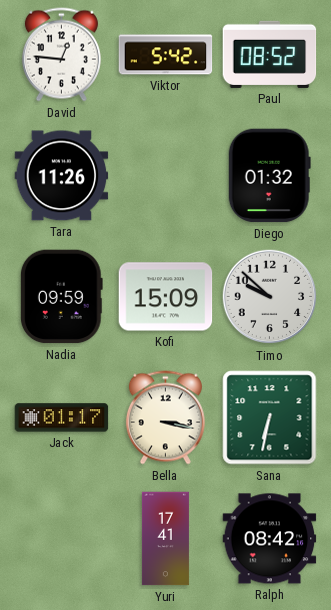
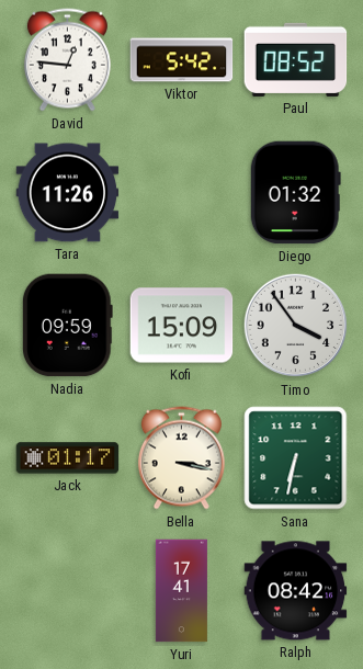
Timo: 9:52 -> 3:54
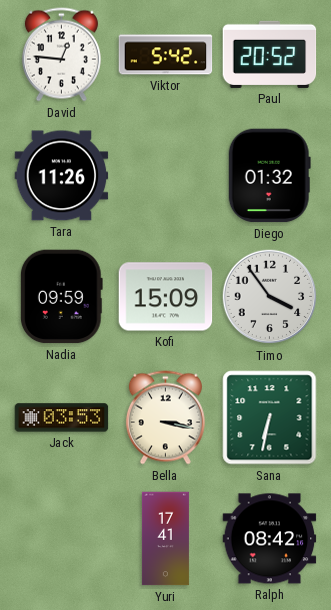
Paul: 08:52 -> 20:52
Jack: 01:17 -> 03:53
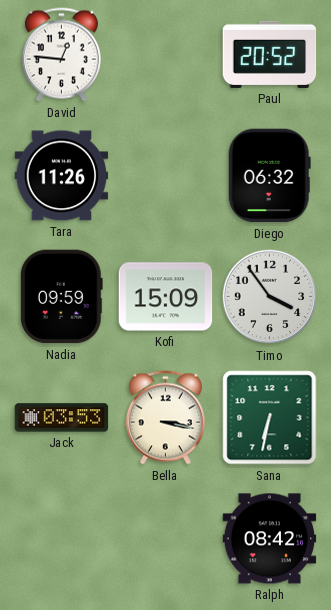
Viktor: 5:42 -> none
Diego: 01:32 -> 06:32
Yuri: 17:41 -> none
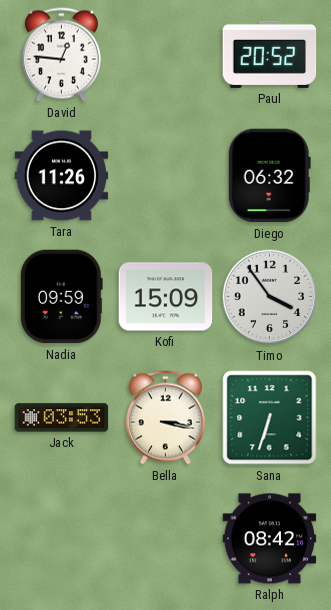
Sana: 6:32 -> 6:33
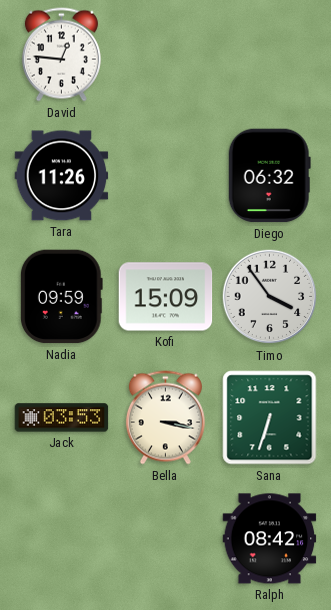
Paul: 20:52 -> none
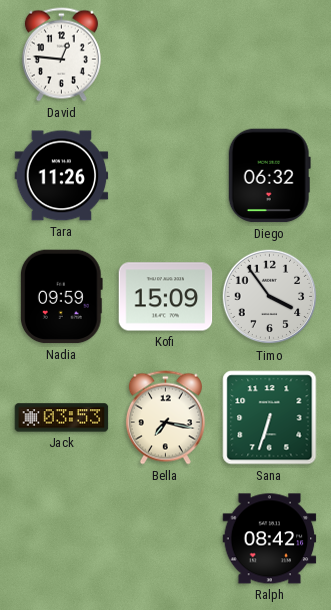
Bella: 3:17 -> 7:17
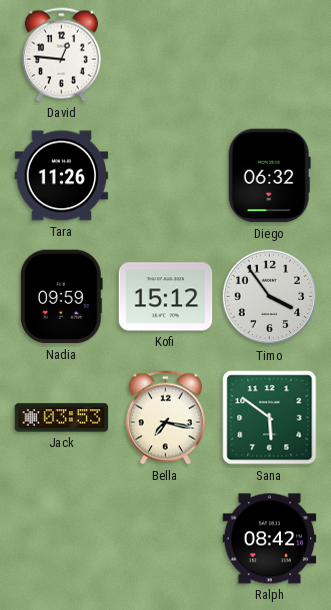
Kofi: 15:09 -> 15:12
Sana: 6:33 -> 5:51
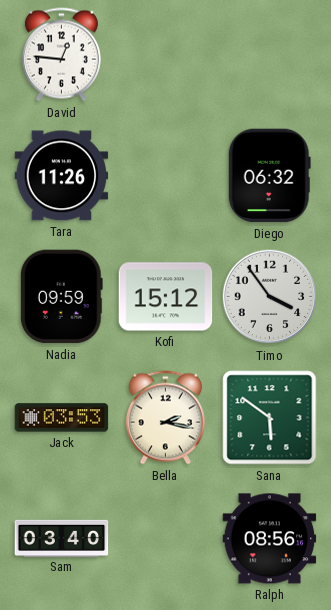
Bella: 7:17 -> 2:17
Sam: none -> 03:40
Ralph: 08:42 -> 08:56
